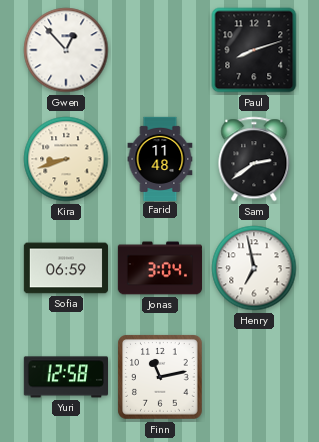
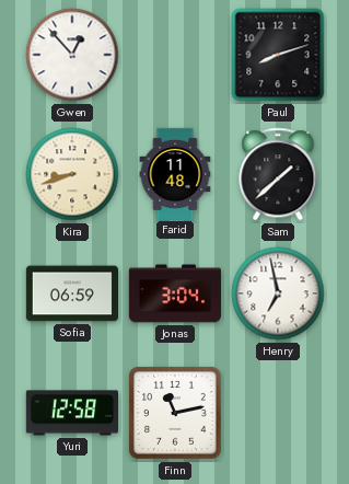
Sam: 2:39 -> 1:38
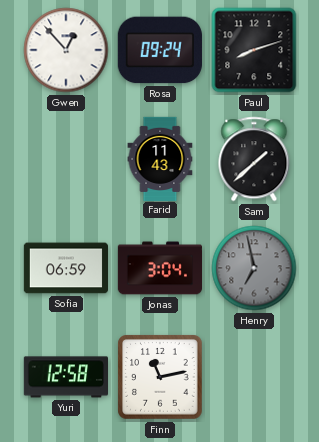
Rosa: none -> 09:24
Kira: 8:42 -> none
Farid: 11:48 -> 11:43
Henry dial: white -> grey
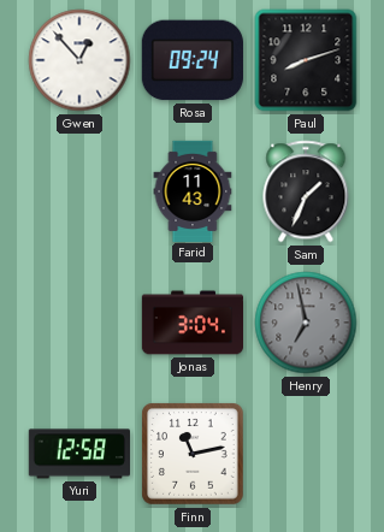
Sam: 1:38 -> 1:34
Sofia: 06:59 -> none
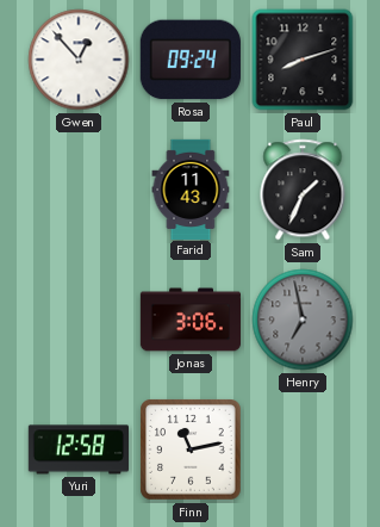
Jonas: 3:04 -> 3:06
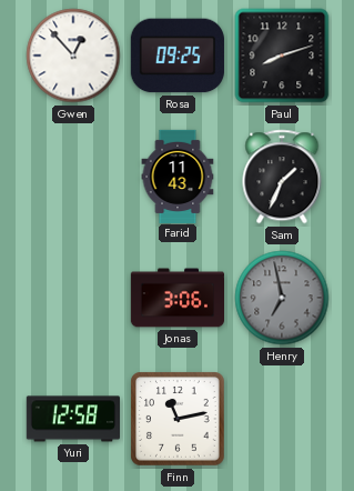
Rosa: 09:24 -> 09:25
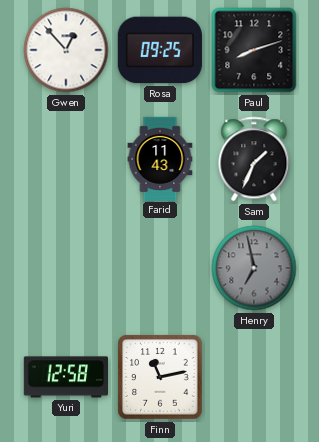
Jonas: 3:06 -> none
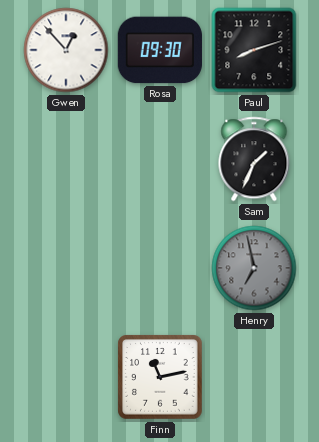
Rosa: 09:25 -> 09:30
Farid: 11:43 -> none
Yuri: 12:58 -> none
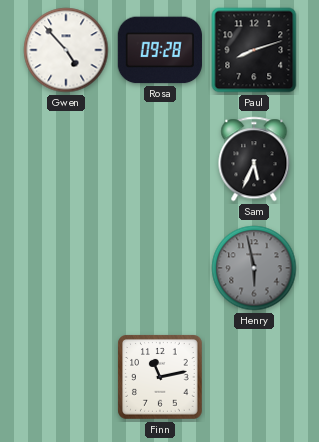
Gwen: 12:53 -> 4:53
Rosa: 09:30 -> 09:28
Sam: 1:34 -> 5:34
Henry: 6:58 -> 5:58
